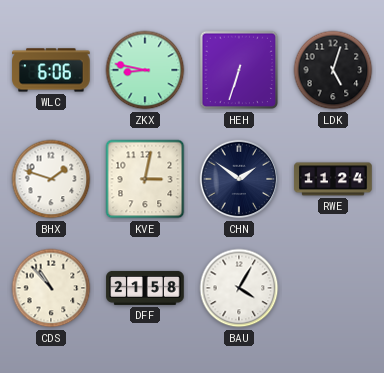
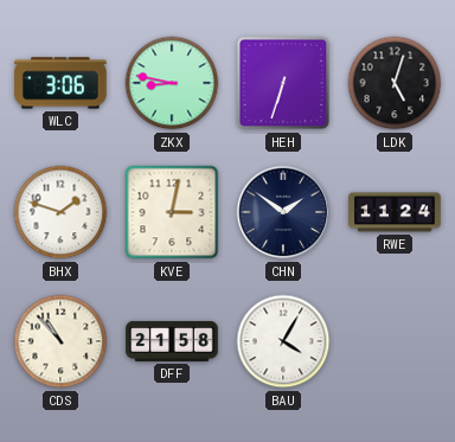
WLC: 6:06 -> 3:06
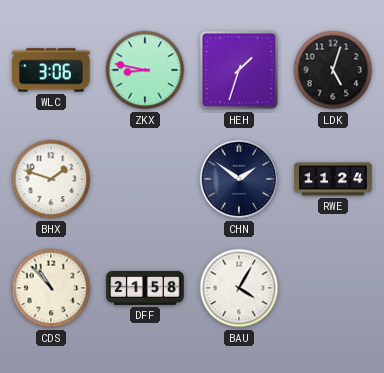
HEH: 6:33 -> 1:33
KVE: 3:02 -> none
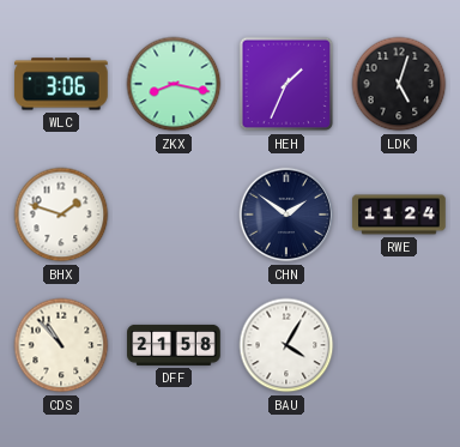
ZKX: 8:47 -> 8:17
HEH: 1:33 -> 1:34
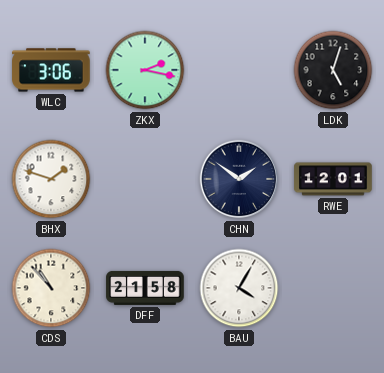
ZKX: 8:17 -> 2:17
HEH: 1:34 -> none
RWE: 11:24 -> 12:01
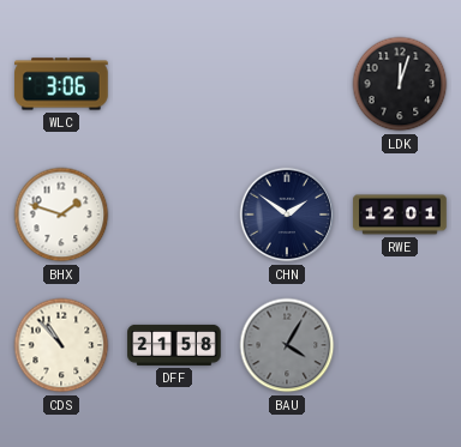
ZKX: 2:17 -> none
LDK: 5:03 -> 12:03
BAU dial: white -> grey
